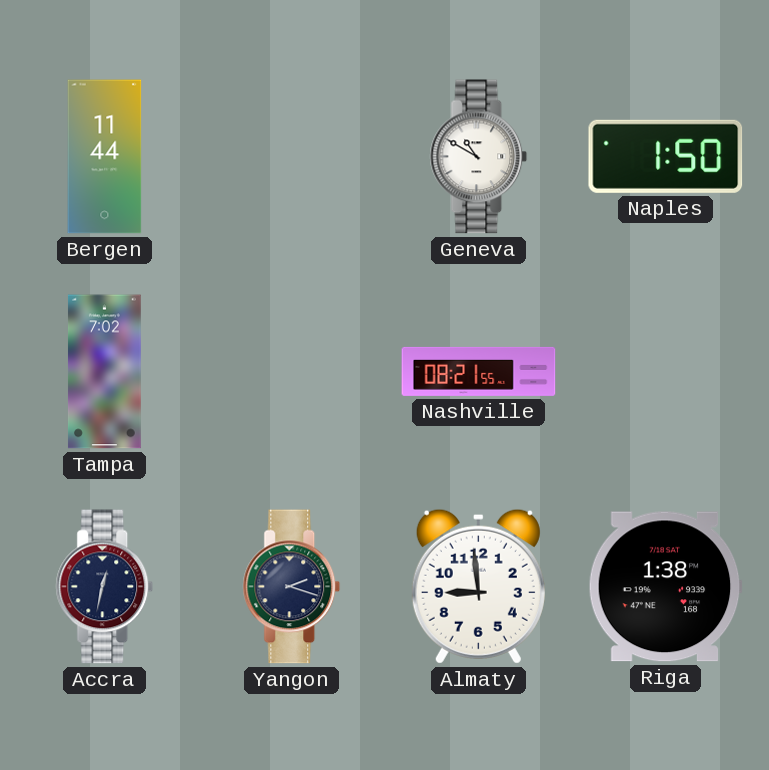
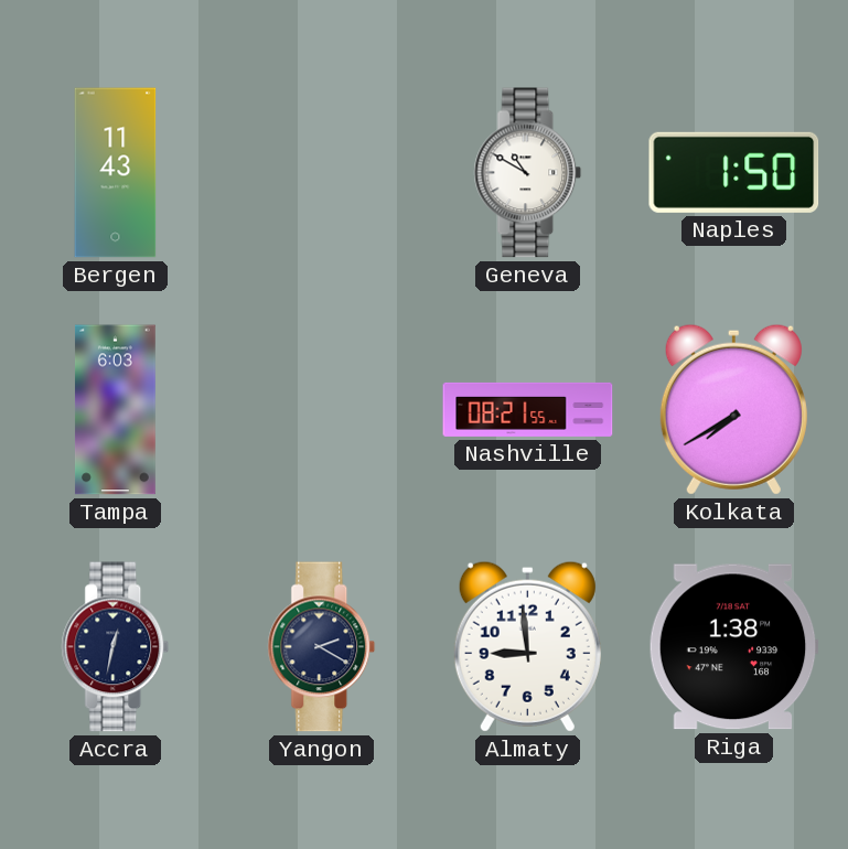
Bergen: 11:44 -> 11:43
Tampa: 7:02 -> 6:03
Kolkata: none -> 7:40
Yangon: 2:18 -> 2:20
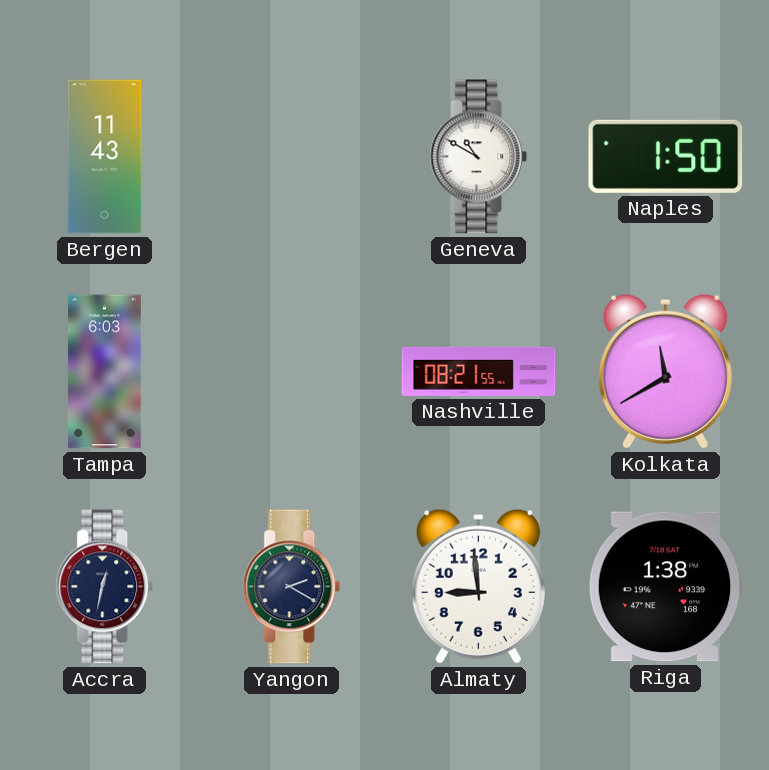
Kolkata: 7:40 -> 11:40
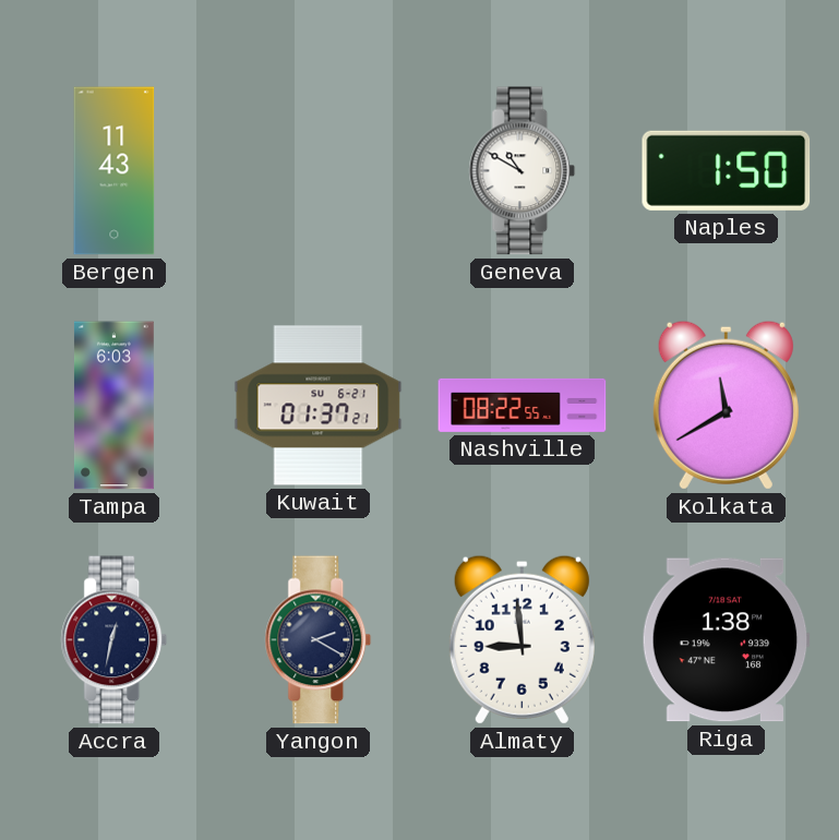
Kuwait: none -> 01:37
Nashville: 08:21 -> 08:22
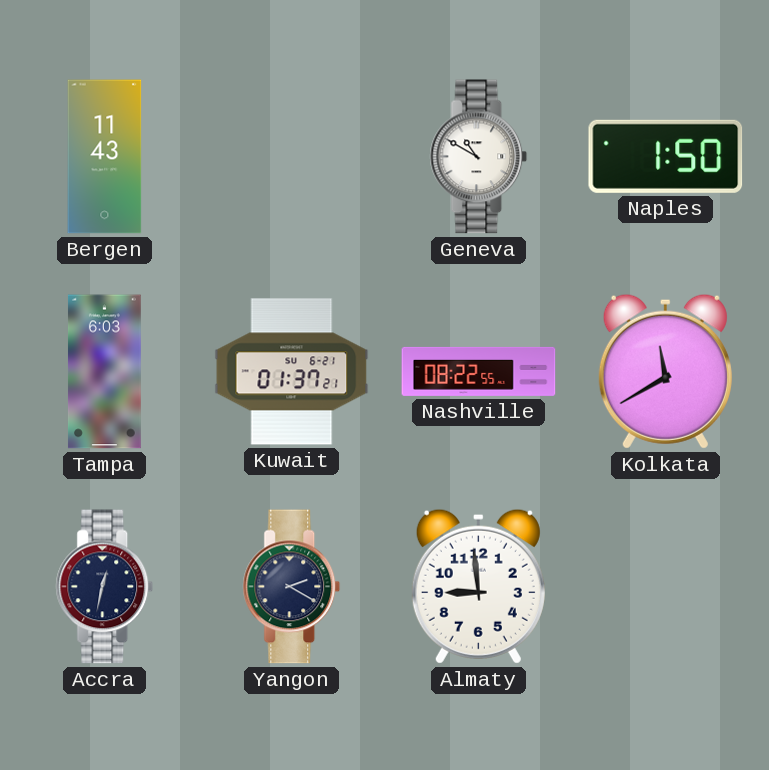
Riga: 1:38 -> none
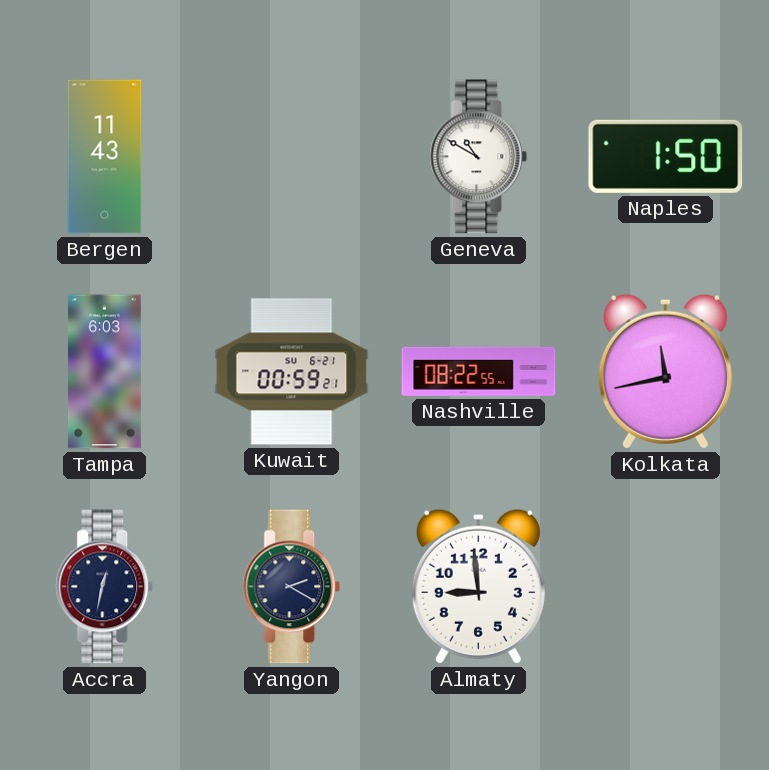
Kuwait: 01:37 -> 00:59
Kolkata: 11:40 -> 11:43
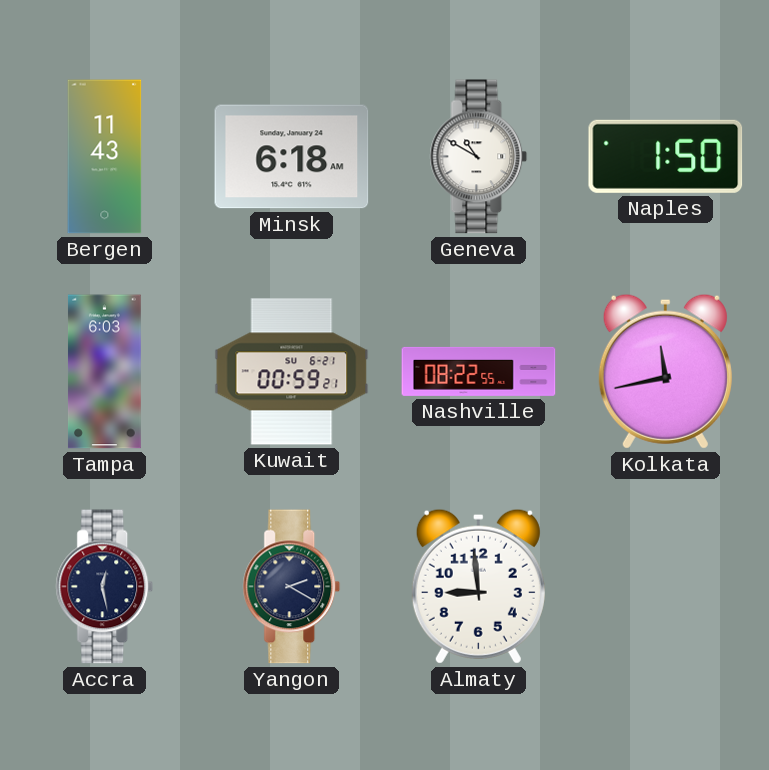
Minsk: none -> 6:18
Accra: 12:32 -> 12:28
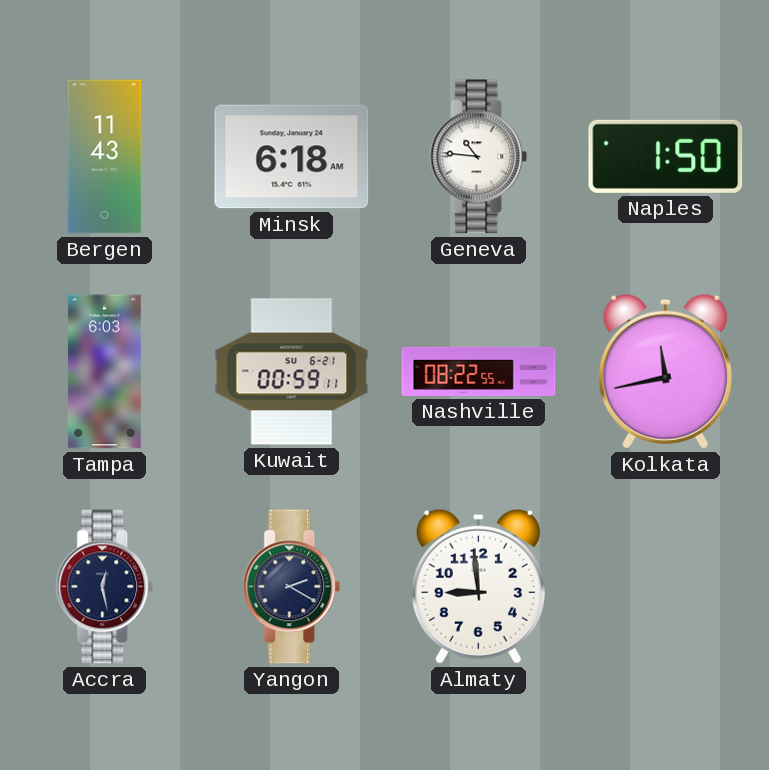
Geneva: 10:50 -> 10:46
Kuwait: 00:59:21 -> 00:59:11
